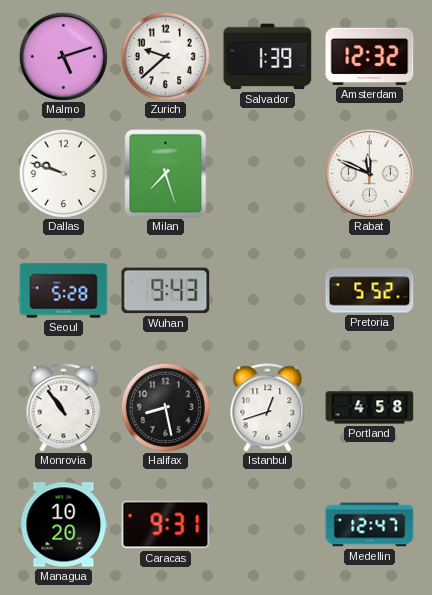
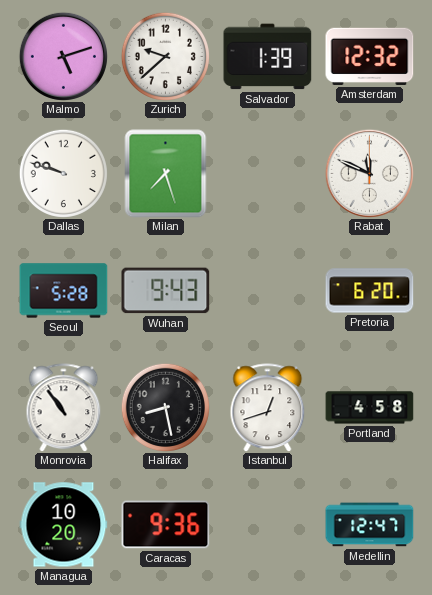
Pretoria: 5:52 -> 6:20
Caracas: 9:31 -> 9:36
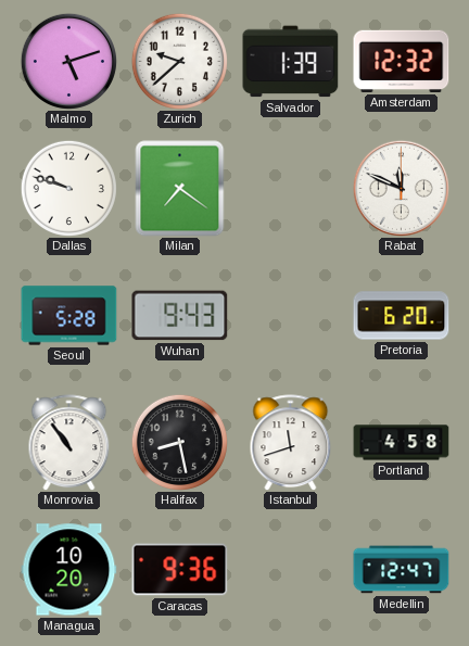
Milan: 7:27 -> 7:21
Istanbul: 12:42 -> 11:42
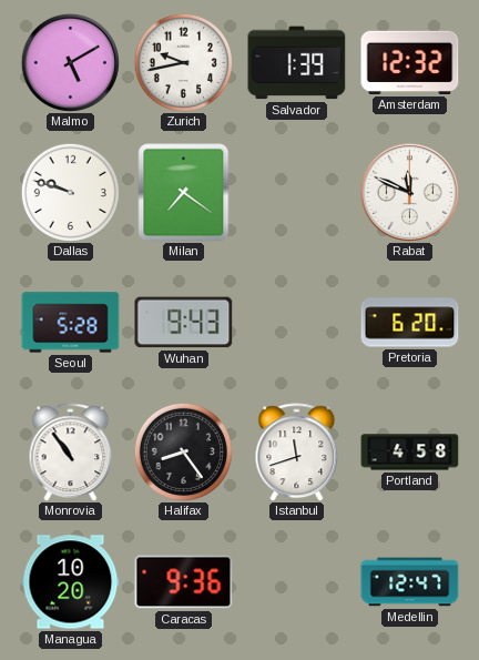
Malmo: 5:12 -> 5:10
Zurich: 9:38 -> 9:43
Halifax: 8:28 -> 8:24
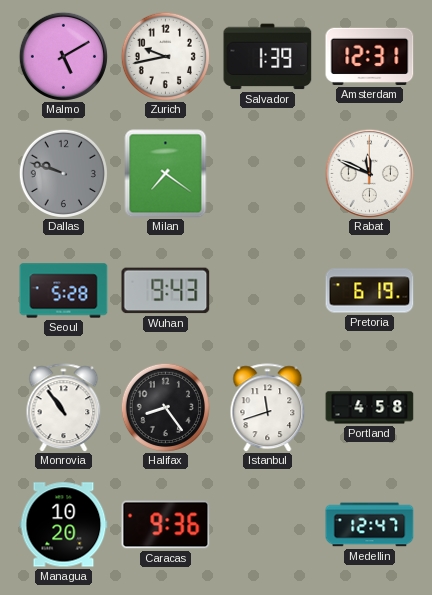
Amsterdam: 12:32 -> 12:31
Dallas dial: white -> grey
Pretoria: 6:20 -> 6:19
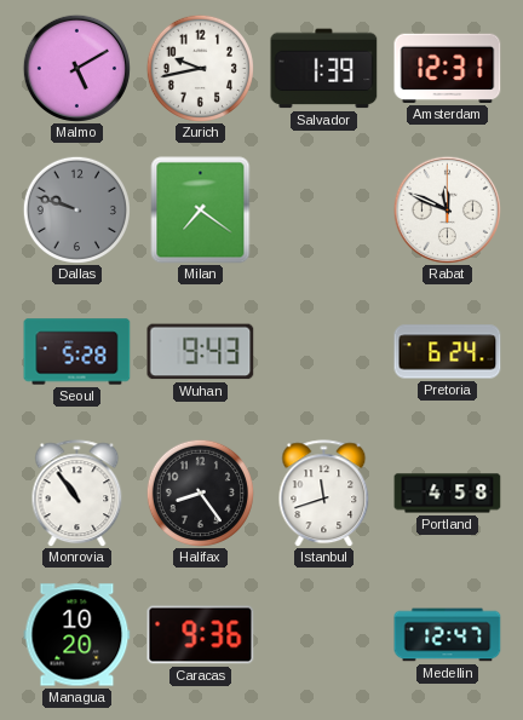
Pretoria: 6:19 -> 6:24
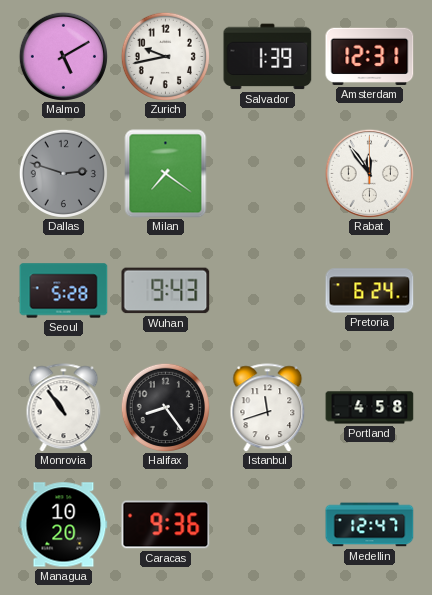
Dallas: 9:48 -> 2:48
Rabat: 11:49 -> 11:54
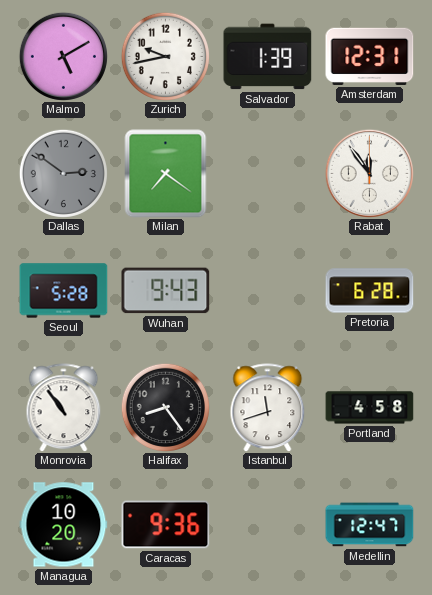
Dallas: 2:48 -> 2:51
Pretoria: 6:24 -> 6:28
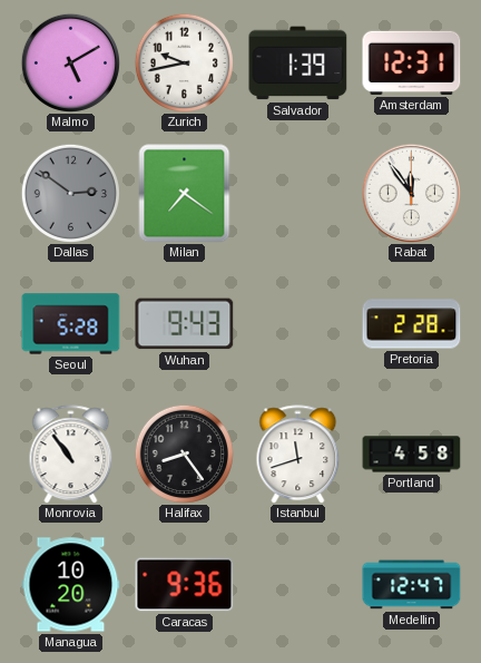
Pretoria: 6:28 -> 2:28
